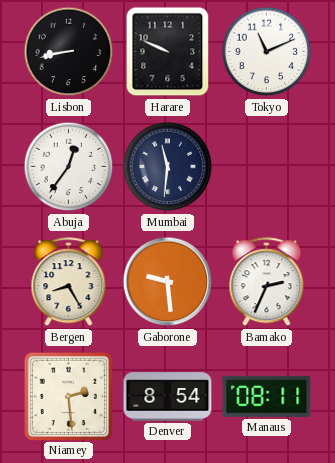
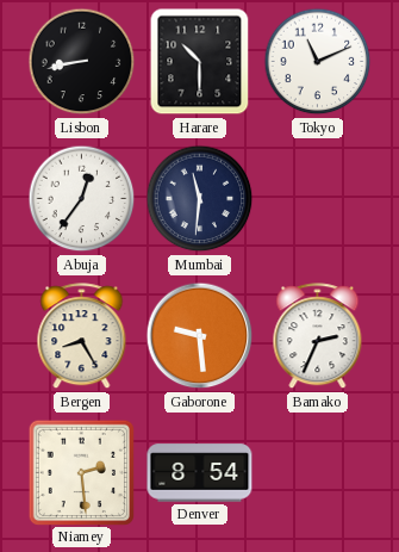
Harare: 9:49 -> 10:30
Manaus: 08:11 -> none
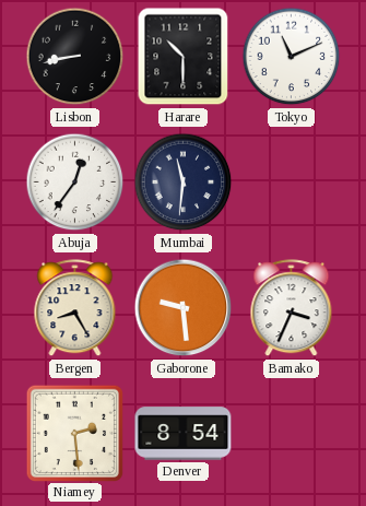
Bamako: 2:34 -> 3:34
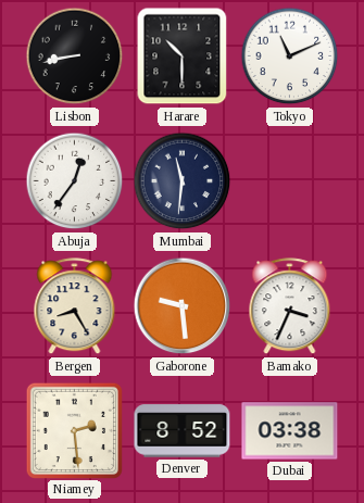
Denver: 8:54 -> 8:52
Dubai: none -> 03:38
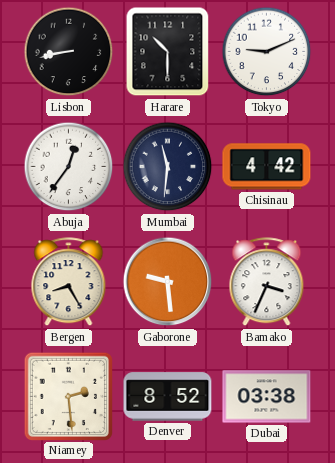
Tokyo: 11:11 -> 9:11
Chisinau: none -> 4:42
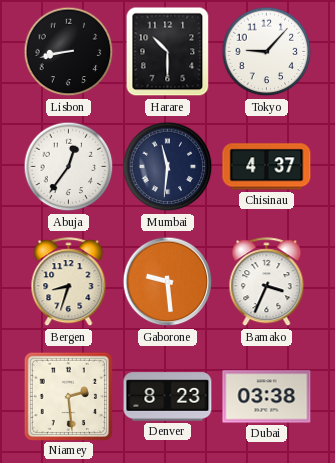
Tokyo: 9:11 -> 9:07
Chisinau: 4:42 -> 4:37
Bergen: 8:25 -> 8:33
Denver: 8:52 -> 8:23
